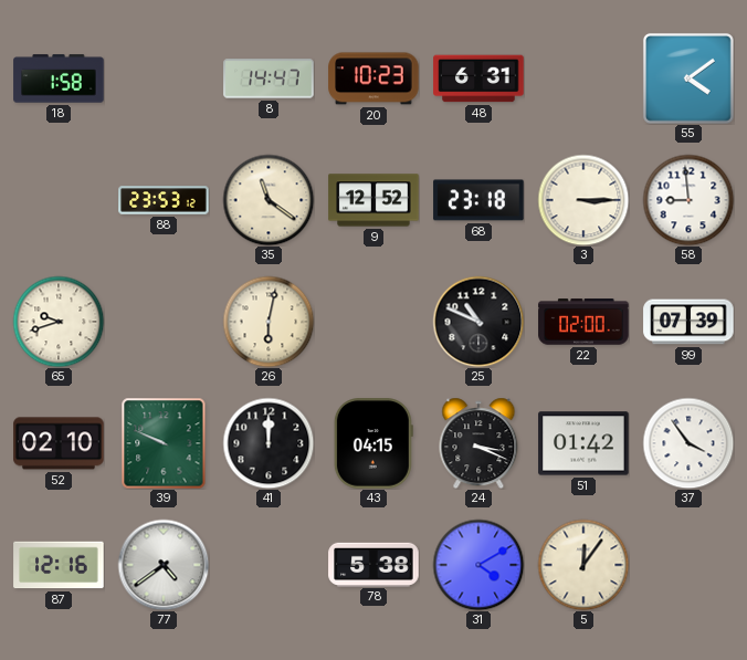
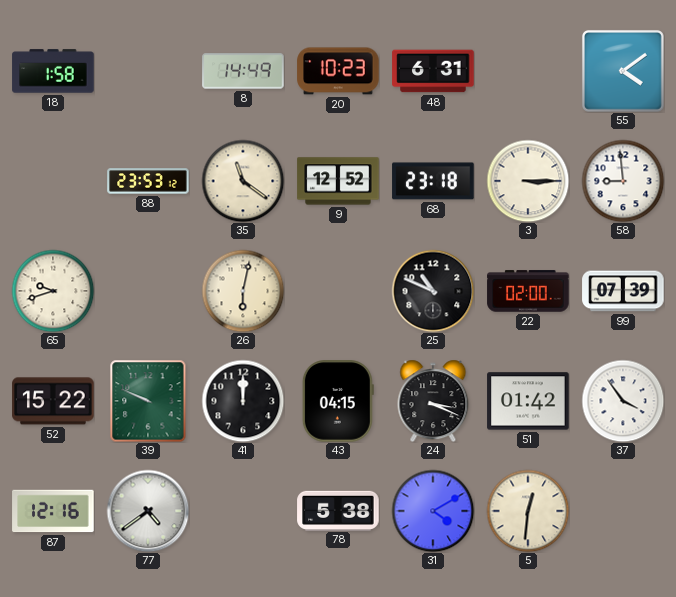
8: 14:47 -> 14:49
52: 02:10 -> 15:22
5: 12:06 -> 12:31
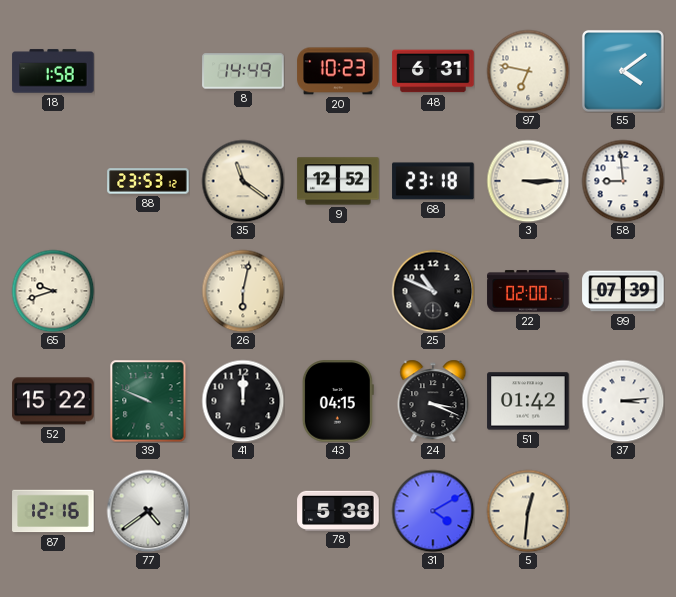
97: none -> 6:47
37: 3:54 -> 3:14
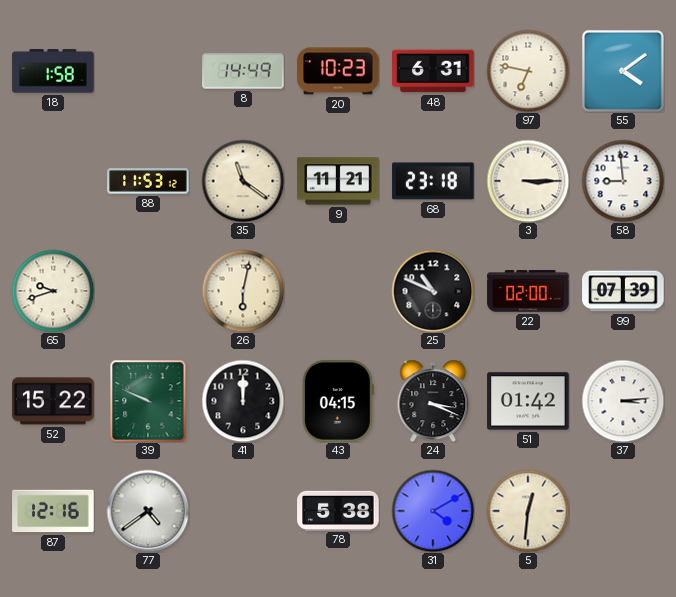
88: 23:53 -> 11:53
9: 12:52 -> 11:21
